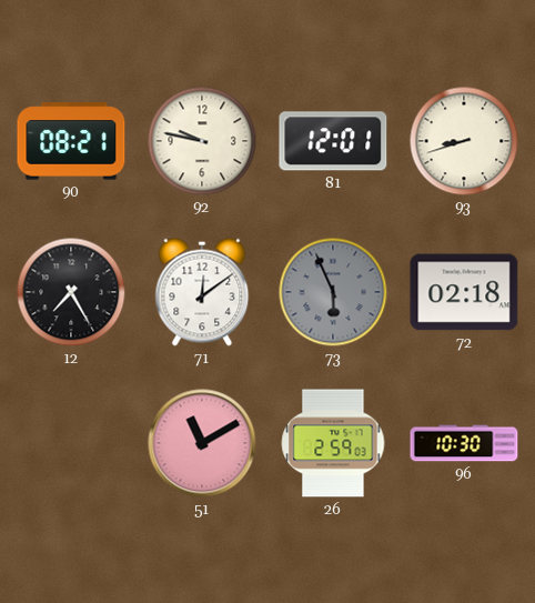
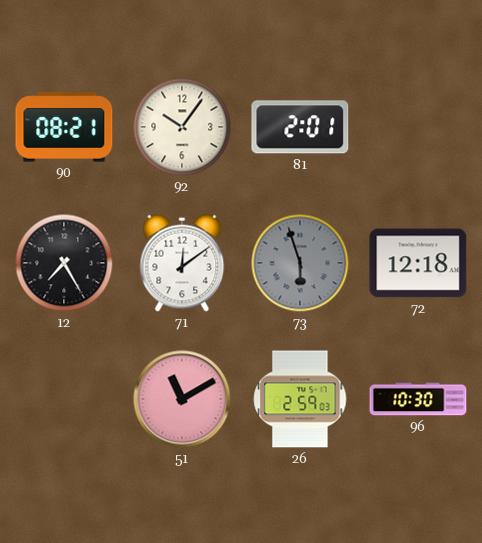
92: 9:47 -> 10:06
81: 12:01 -> 2:01
93: 8:42 -> none
73: 5:56 -> 5:57
72: 02:18 -> 12:18
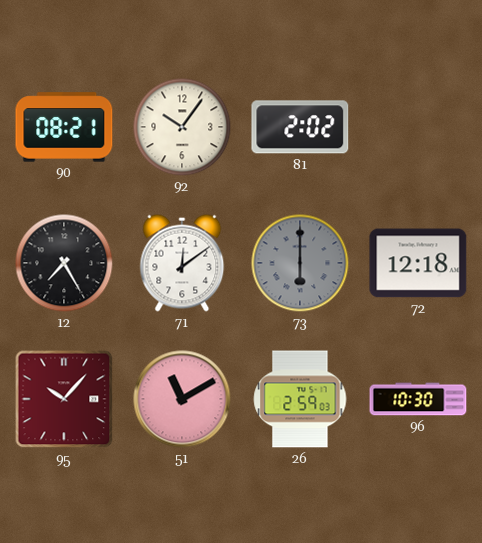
81: 2:01 -> 2:02
73: 5:57 -> 6:00
95: none -> 10:07
